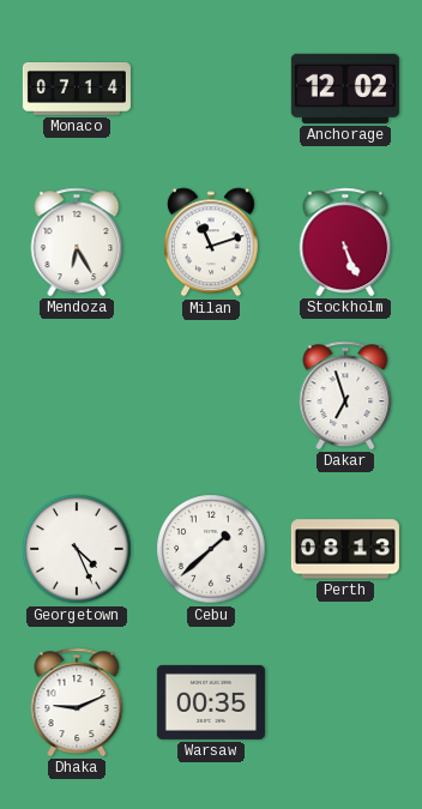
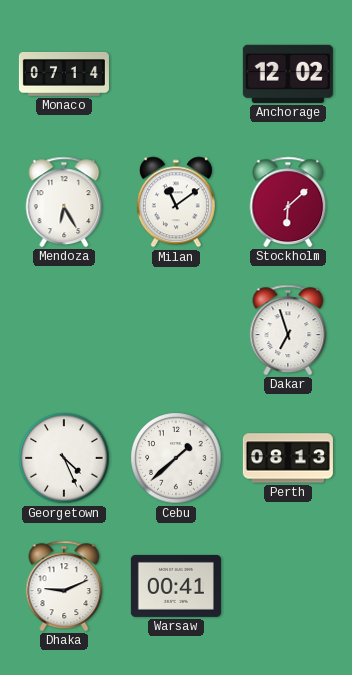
Milan: 11:12 -> 11:09
Stockholm: 5:26 -> 6:08
Warsaw: 00:35 -> 00:41
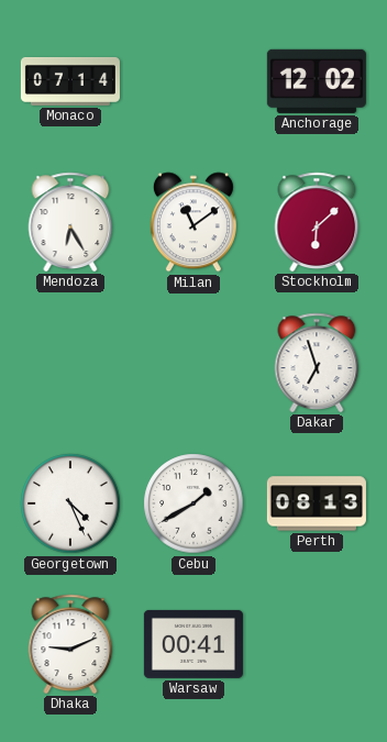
Cebu: 1:38 -> 1:40
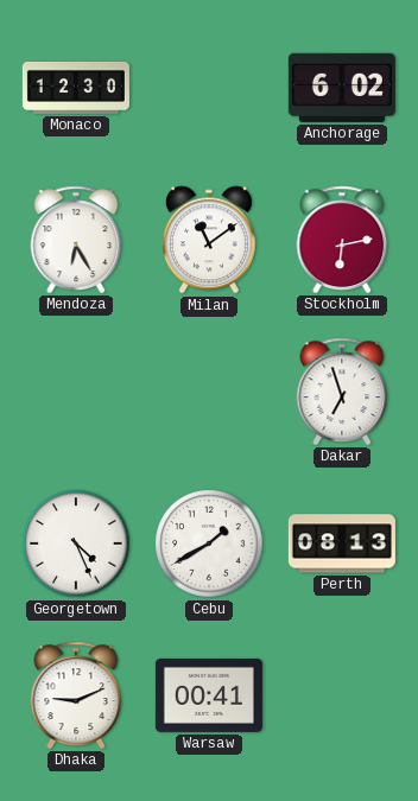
Monaco: 07:14 -> 12:30
Anchorage: 12:02 -> 6:02
Stockholm: 6:08 -> 6:13
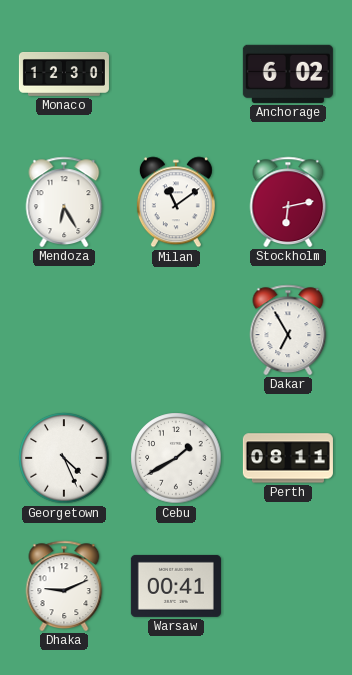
Dakar: 6:57 -> 6:55
Perth: 08:13 -> 08:11
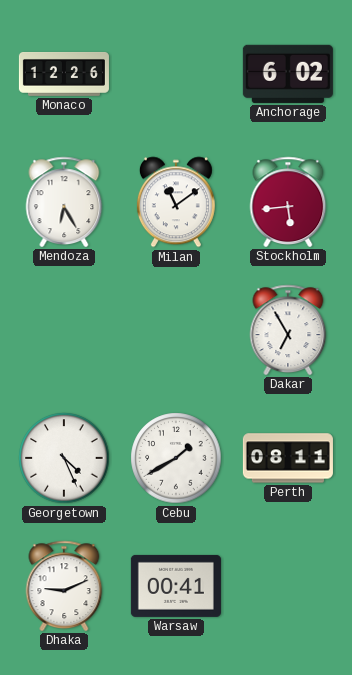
Monaco: 12:30 -> 12:26
Stockholm: 6:13 -> 5:44
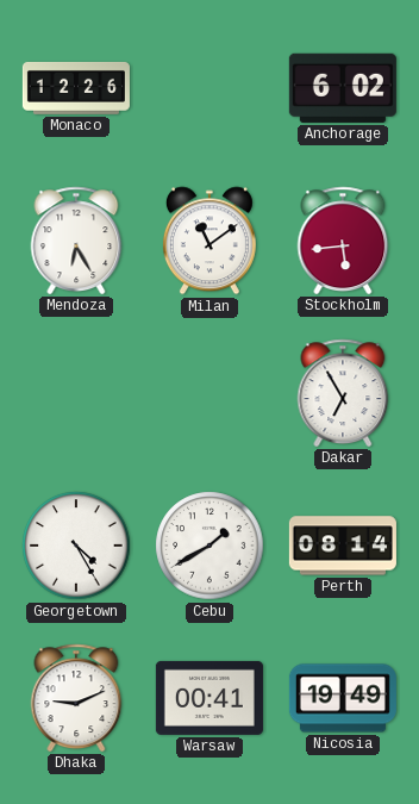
Georgetown: 4:26 -> 4:25
Perth: 08:11 -> 08:14
Nicosia: none -> 19:49
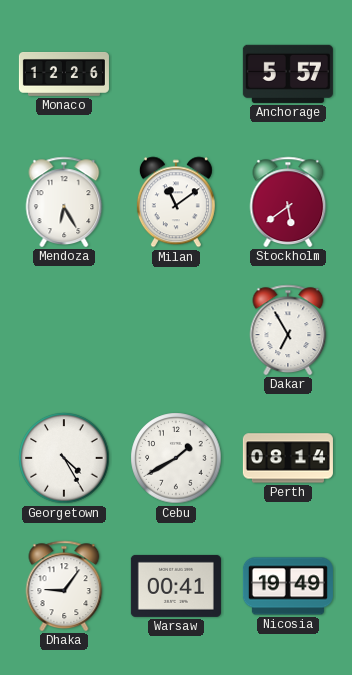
Anchorage: 6:02 -> 5:57
Stockholm: 5:44 -> 5:39
Dhaka: 9:11 -> 9:06
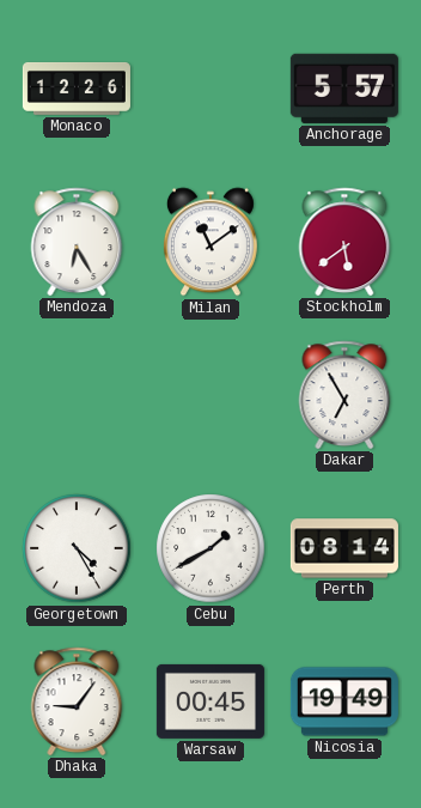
Warsaw: 00:41 -> 00:45
